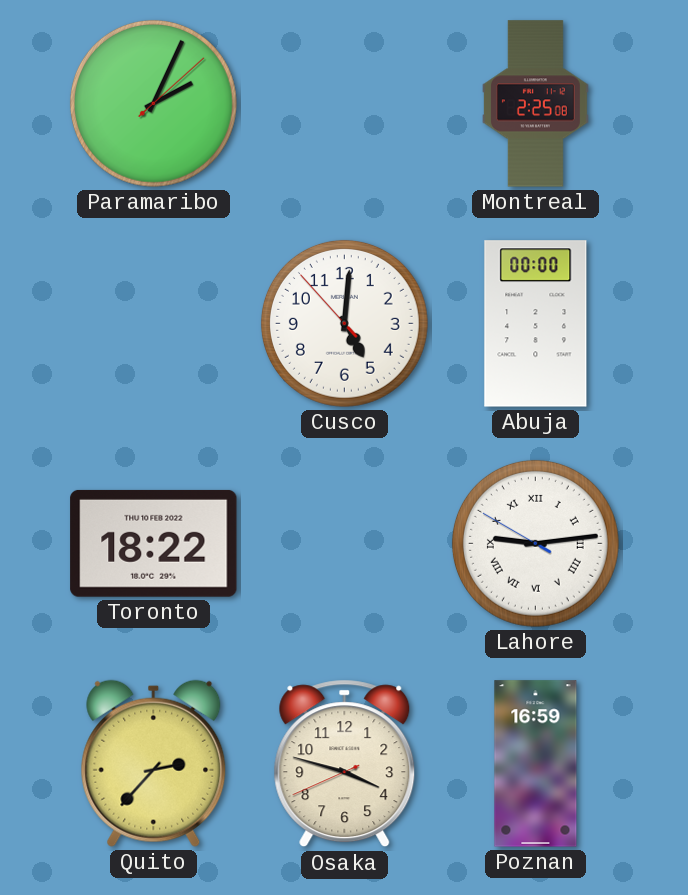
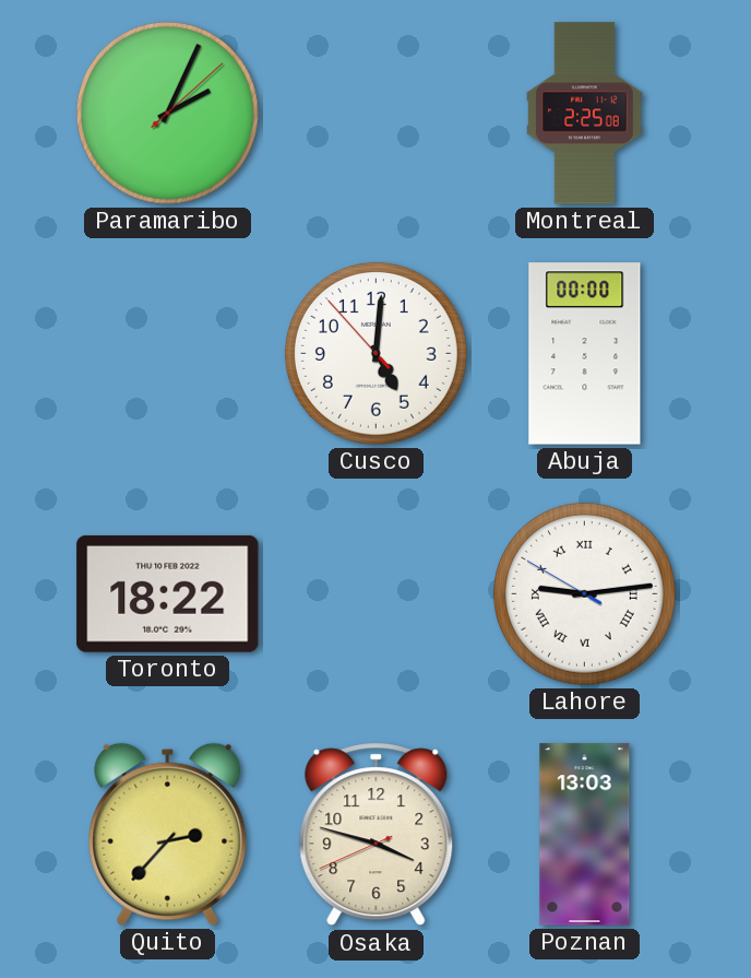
Poznan: 16:59 -> 13:03
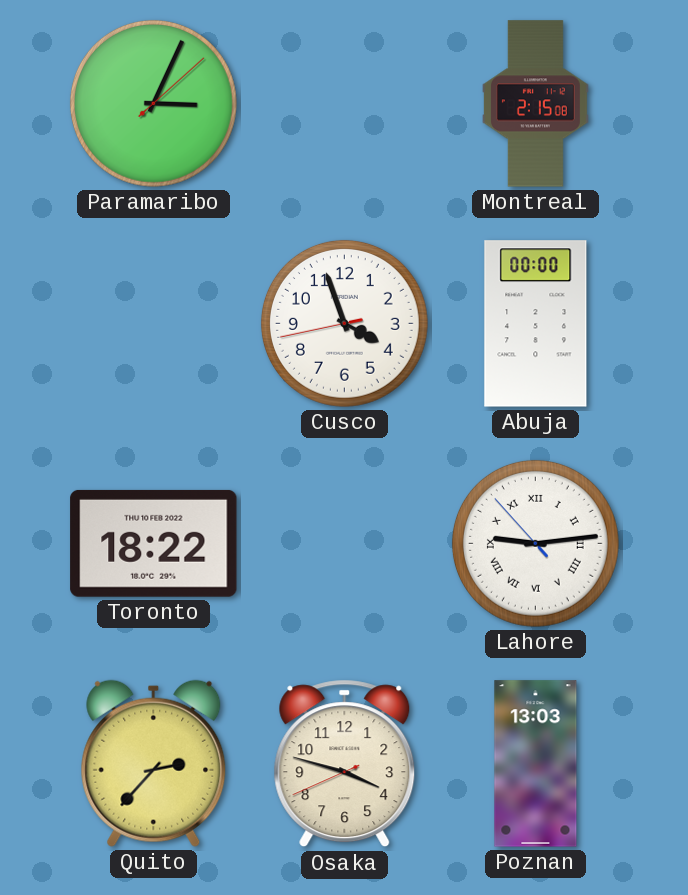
Paramaribo: 2:04 -> 3:04
Montreal: 2:25 -> 2:15
Cusco: 5:00 -> 3:56
Lahore: 9:13:50 -> 9:13:53
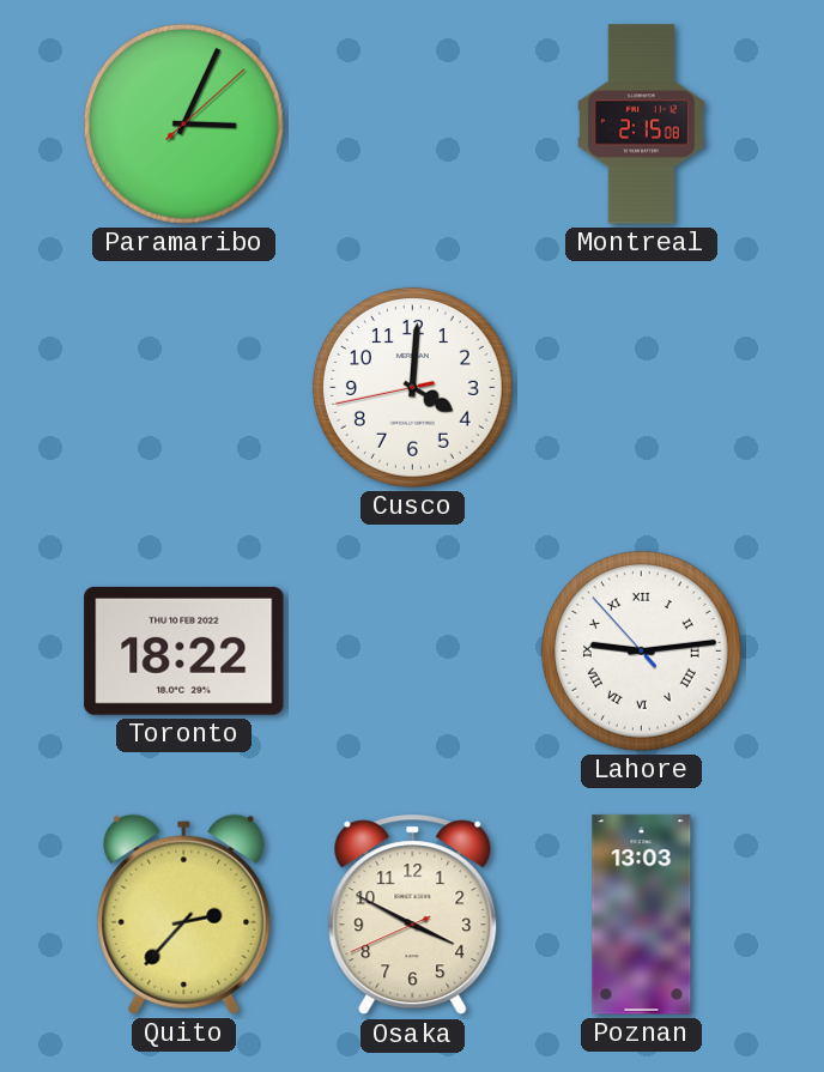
Cusco: 3:56 -> 4:00
Abuja: 00:00 -> none
Osaka: 3:47 -> 3:49
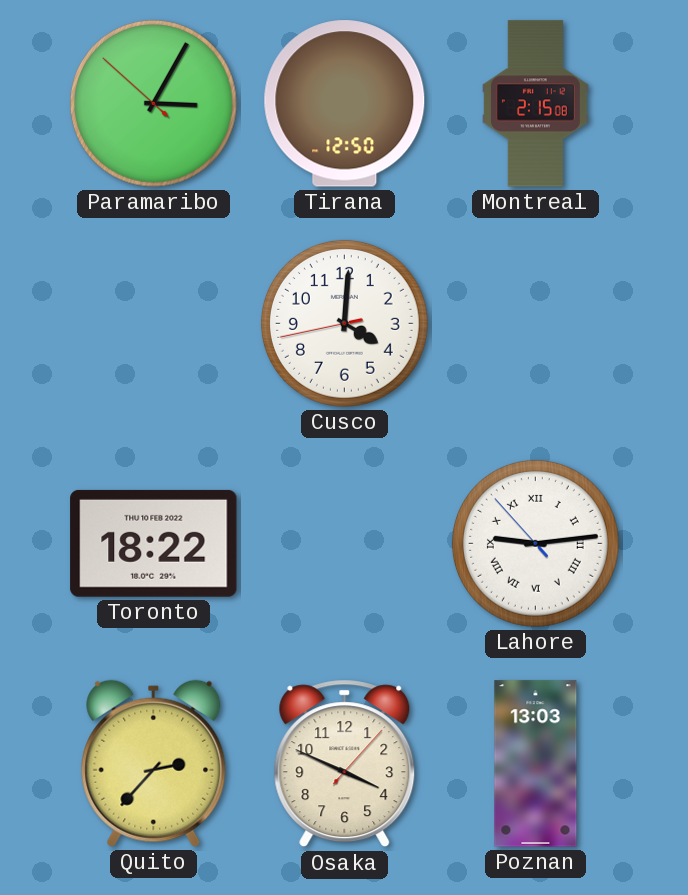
Paramaribo: 3:04:08 -> 3:04:52
Tirana: none -> 12:50
Osaka: 3:49:41 -> 3:49:07
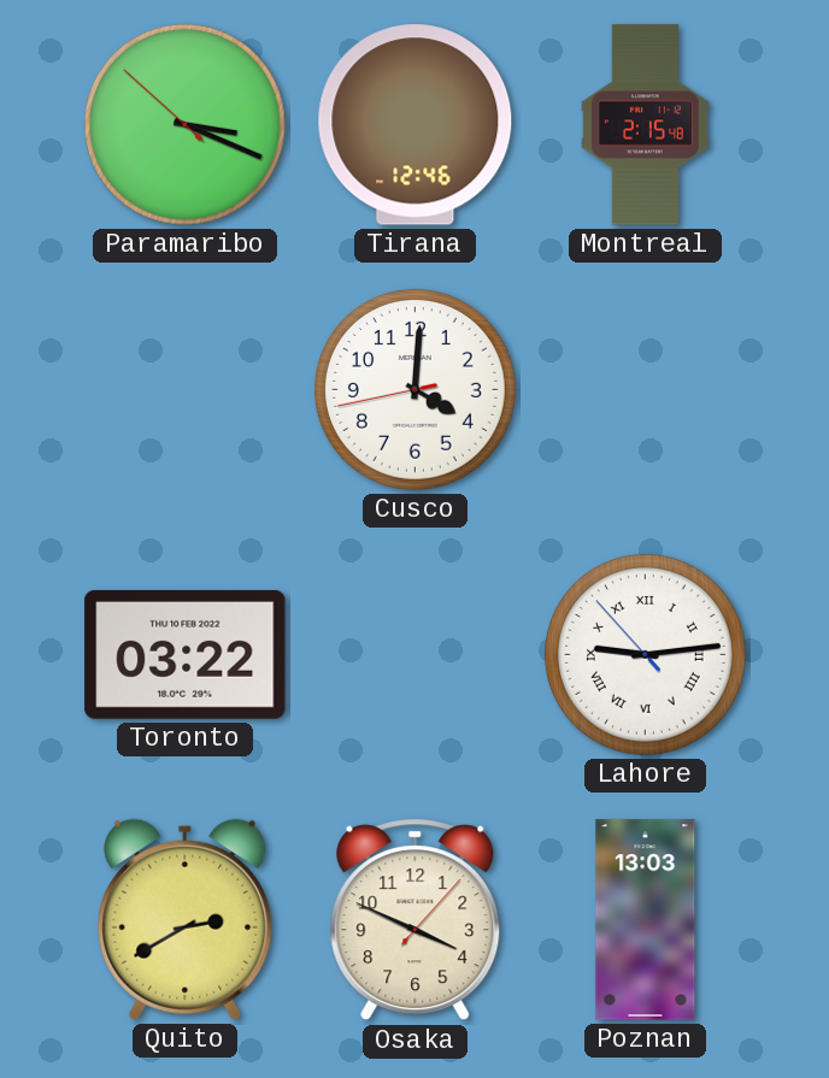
Paramaribo: 3:04 -> 3:18
Tirana: 12:50 -> 12:46
Montreal: 2:15:08 -> 2:15:48
Toronto: 18:22 -> 03:22
Quito: 2:37 -> 2:40
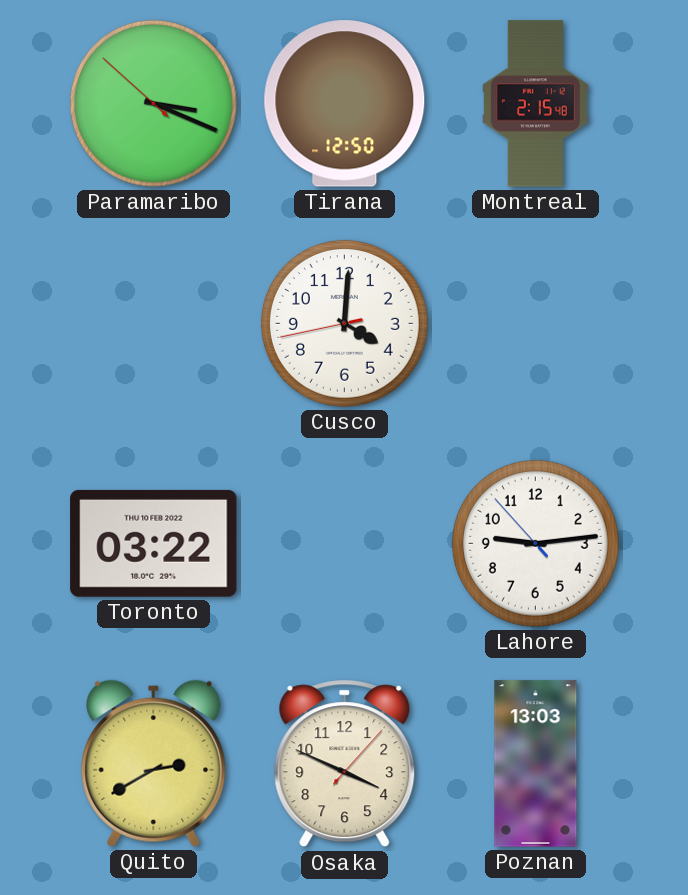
Tirana: 12:46 -> 12:50
Lahore numerals: Roman -> Arabic
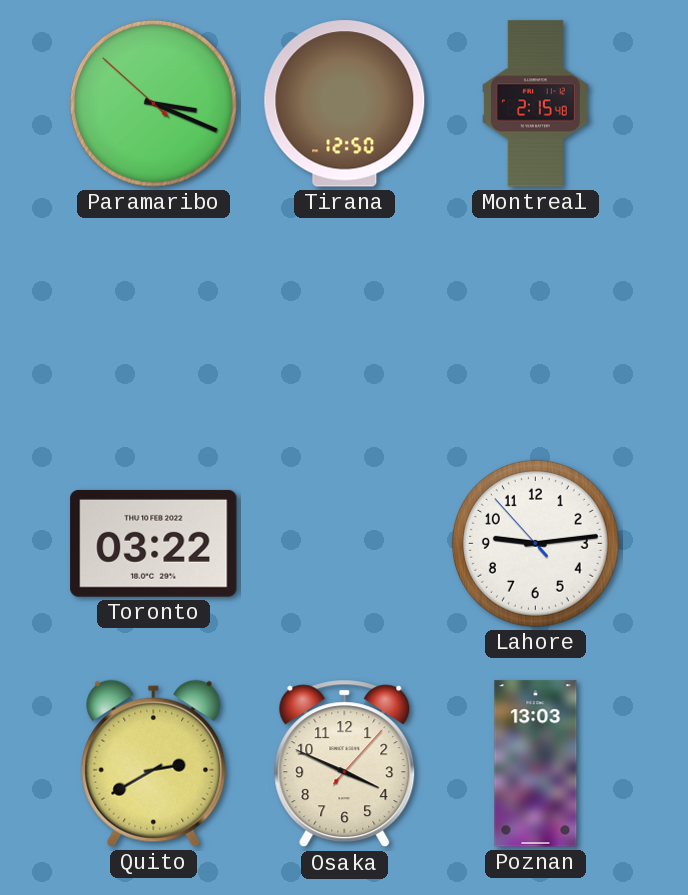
Cusco: 4:00 -> none
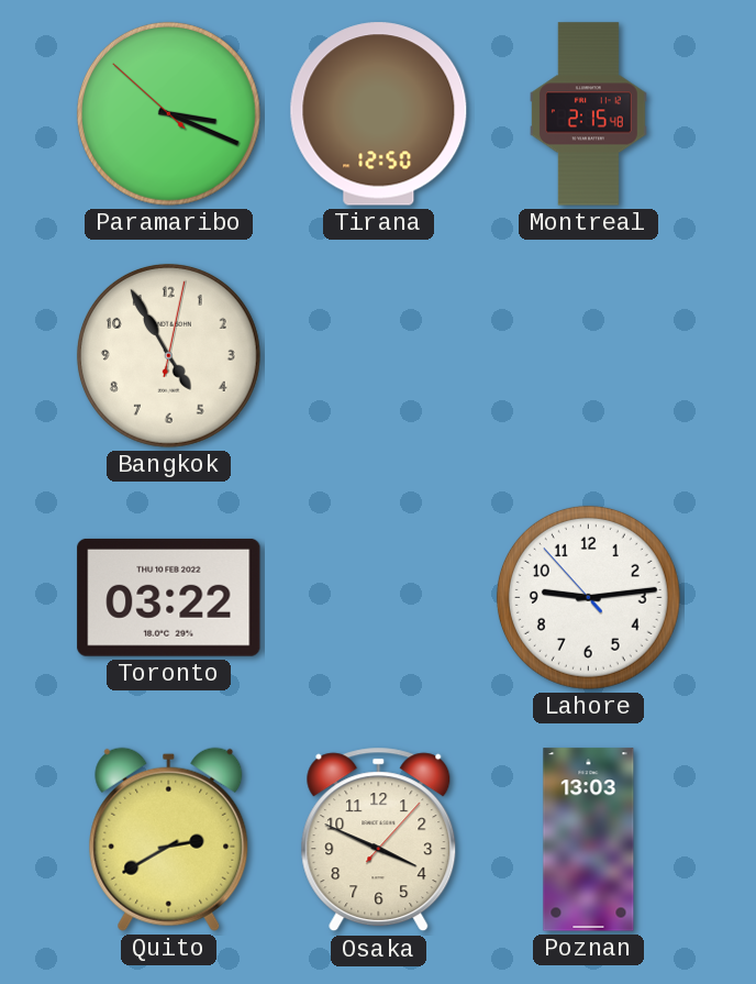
Bangkok: none -> 4:55
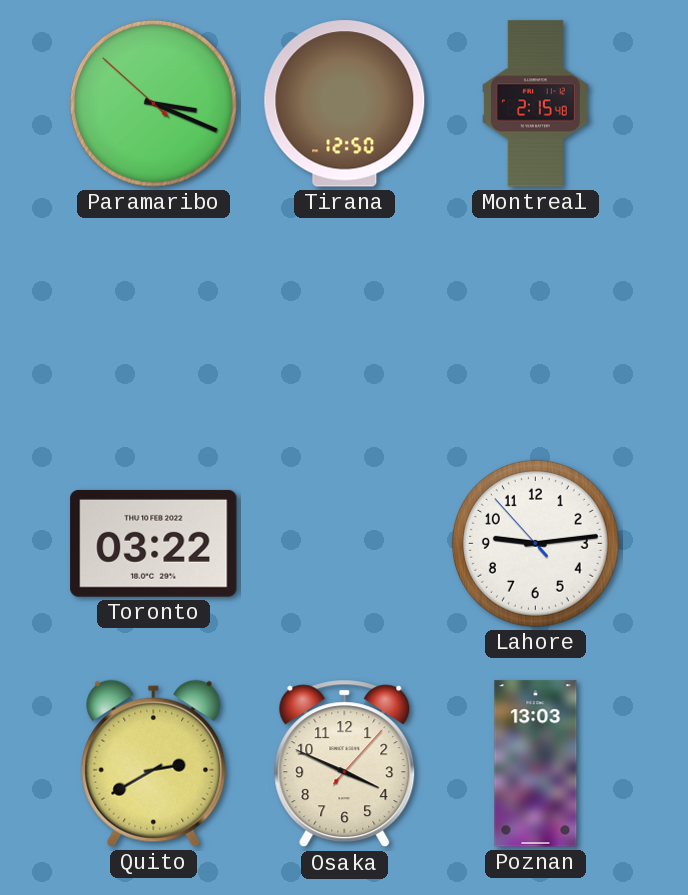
Bangkok: 4:55 -> none
